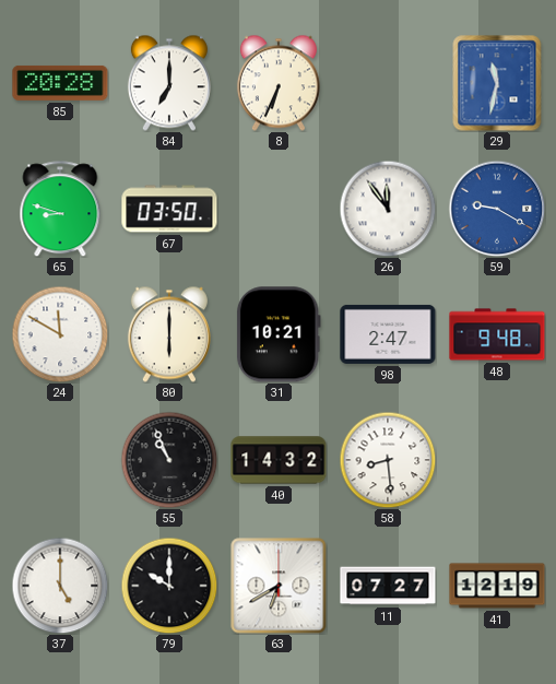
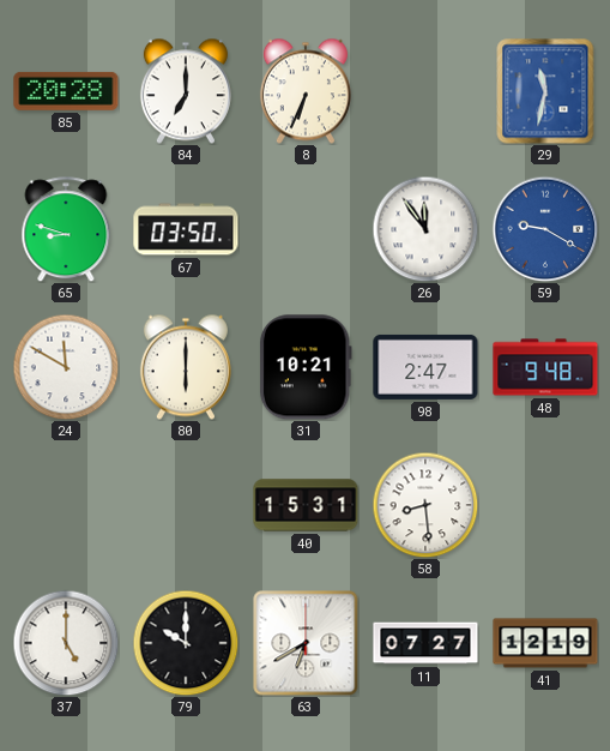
55: 10:56 -> none
40: 14:32 -> 15:31
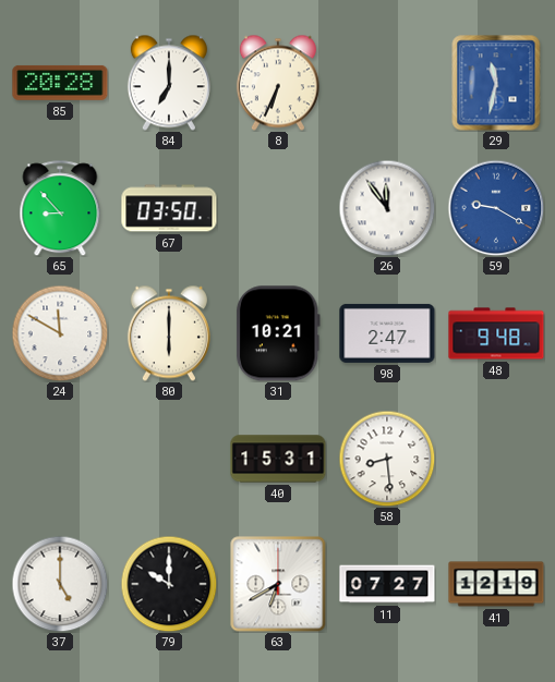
65: 8:48 -> 8:53
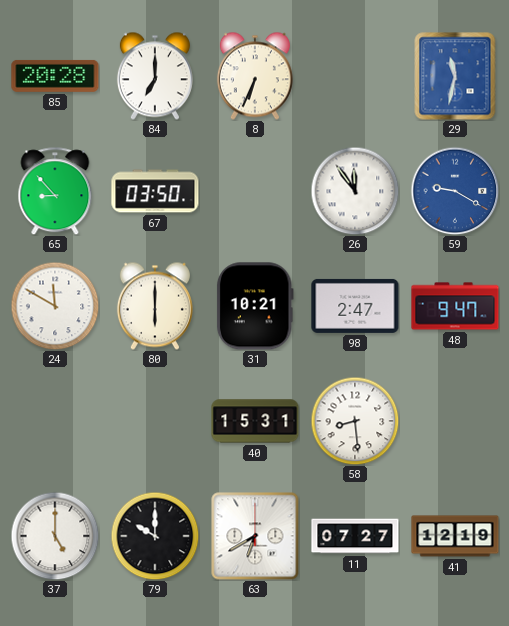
48: 9:48 -> 9:47
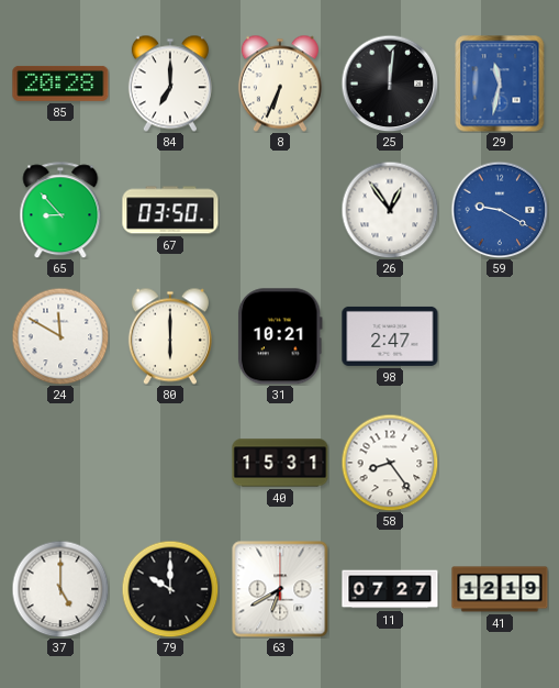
25: none -> 12:01
26: 11:54 -> 12:54
48: 9:47 -> none
58: 8:29 -> 8:24
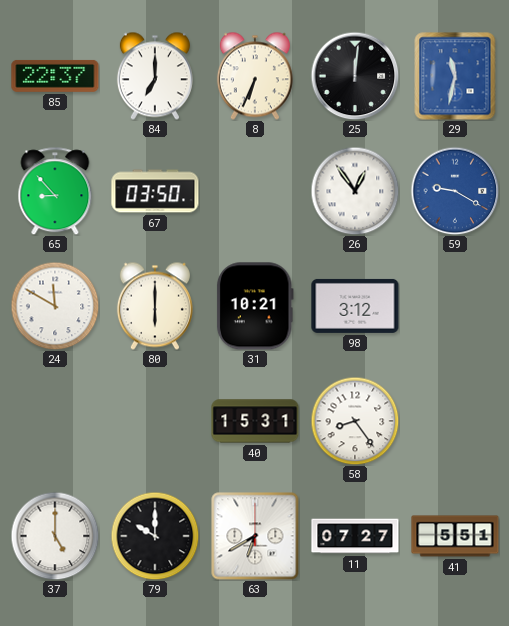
85: 20:28 -> 22:37
98: 2:47 -> 3:12
41: 12:19 -> 5:51
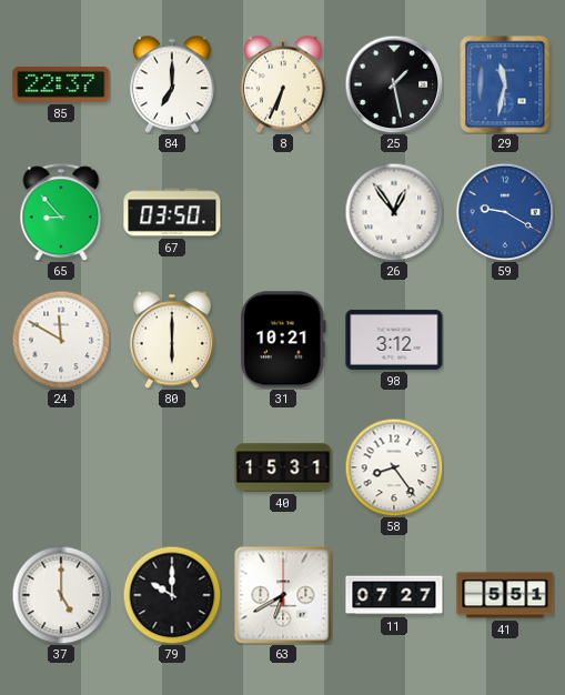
25: 12:01 -> 1:28
